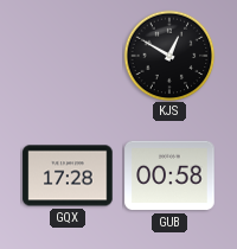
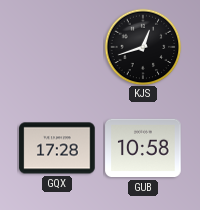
KJS: 12:50 -> 12:42
GUB: 00:58 -> 10:58
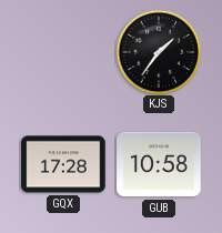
KJS: 12:42 -> 1:36
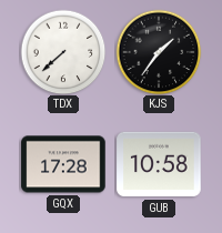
TDX: none -> 7:38
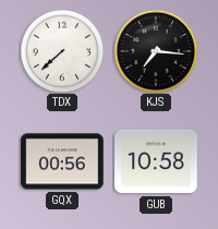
KJS: 1:36 -> 7:16
GQX: 17:28 -> 00:56
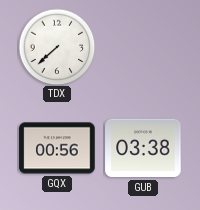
KJS: 7:16 -> none
GUB: 10:58 -> 03:38
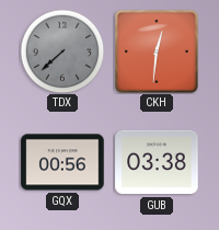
TDX dial: white -> grey
CKH: none -> 12:31
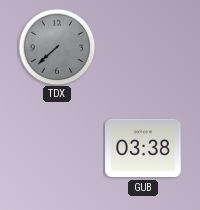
CKH: 12:31 -> none
GQX: 00:56 -> none
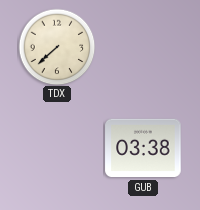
TDX dial: grey -> cream
